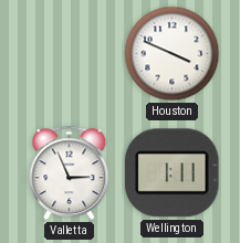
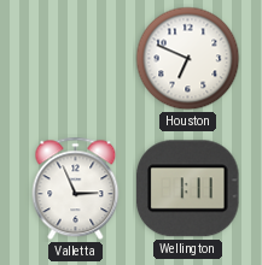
Houston: 3:49 -> 6:49
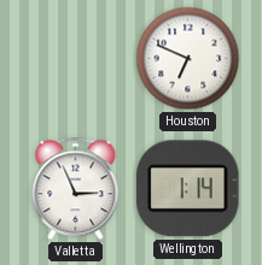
Wellington: 1:11 -> 1:14
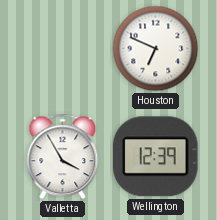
Valletta: 2:56 -> 3:55
Wellington: 1:14 -> 12:39
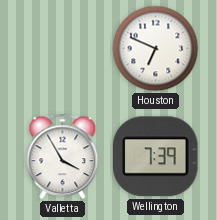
Wellington: 12:39 -> 7:39
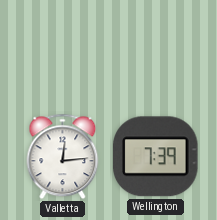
Houston: 6:49 -> none
Valletta: 3:55 -> 12:14
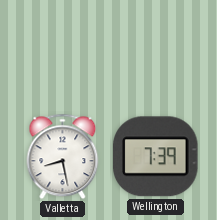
Valletta: 12:14 -> 8:28
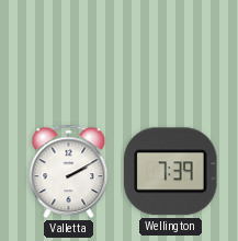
Valletta: 8:28 -> 2:10
